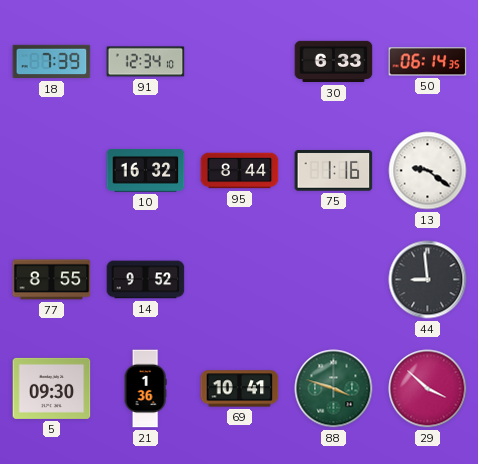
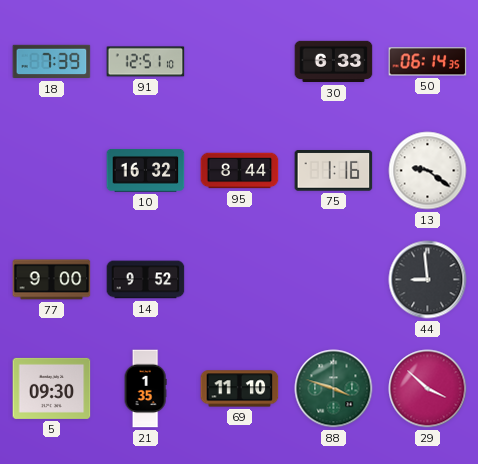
91: 12:34 -> 12:51
77: 8:55 -> 9:00
21: 1:36 -> 1:35
69: 10:41 -> 11:10
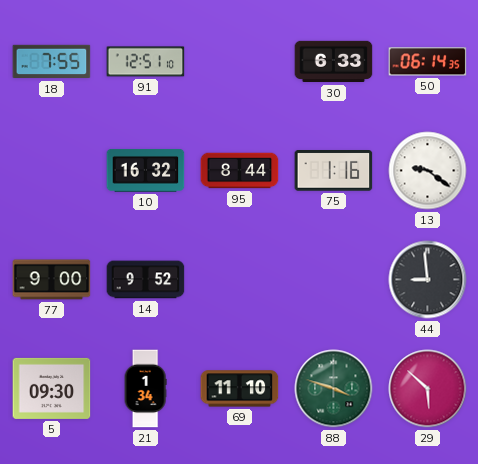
18: 7:39 -> 7:55
21: 1:35 -> 1:34
29: 3:52 -> 5:52
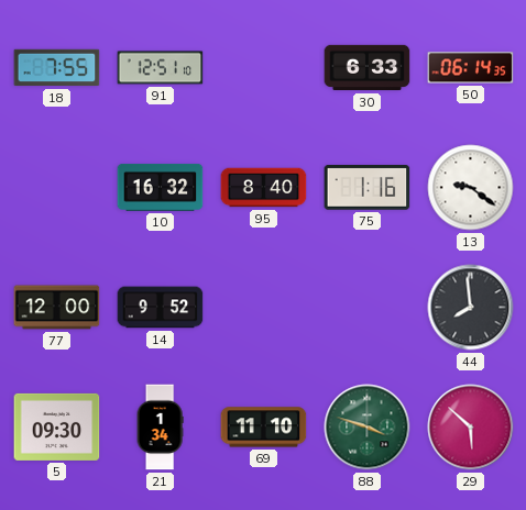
95: 8:44 -> 8:40
77: 9:00 -> 12:00
44: 8:59 -> 7:59
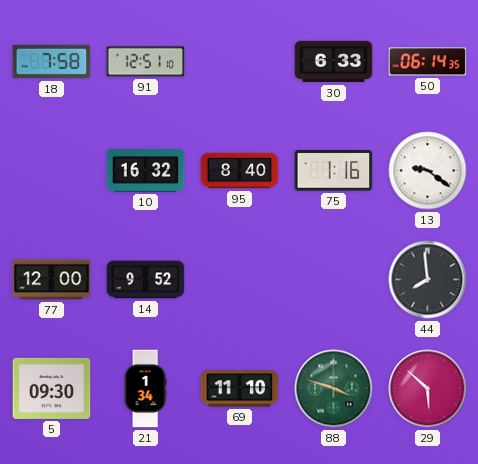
18: 7:55 -> 7:58
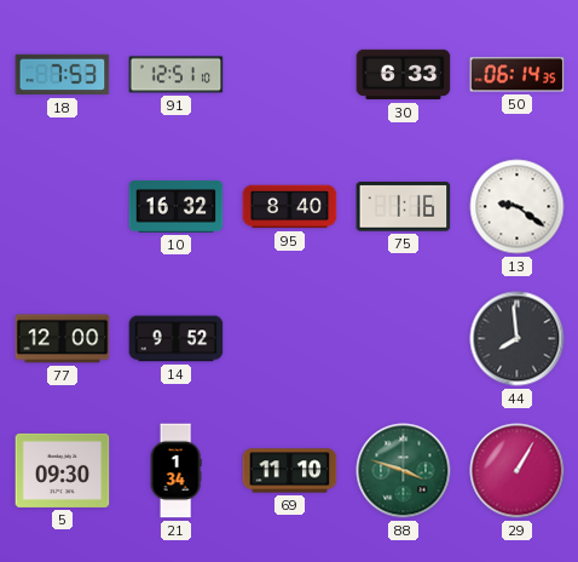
18: 7:58 -> 7:53
29: 5:52 -> 1:05
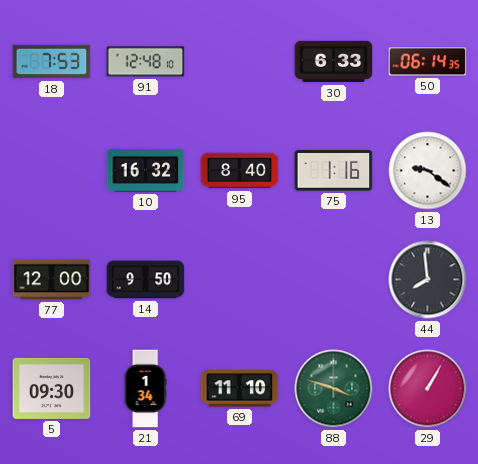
91: 12:51 -> 12:48
14: 9:52 -> 9:50
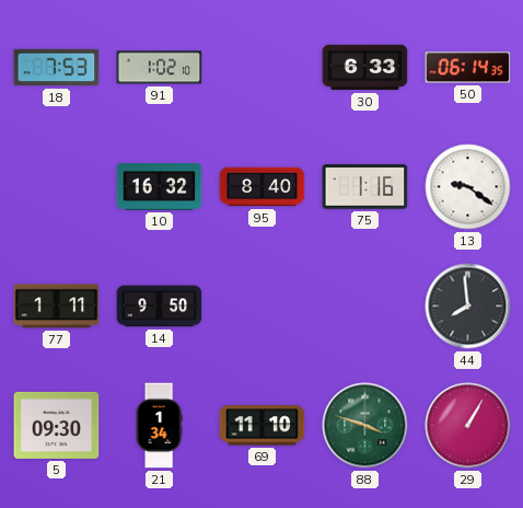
91: 12:48 -> 1:02
77: 12:00 -> 1:11
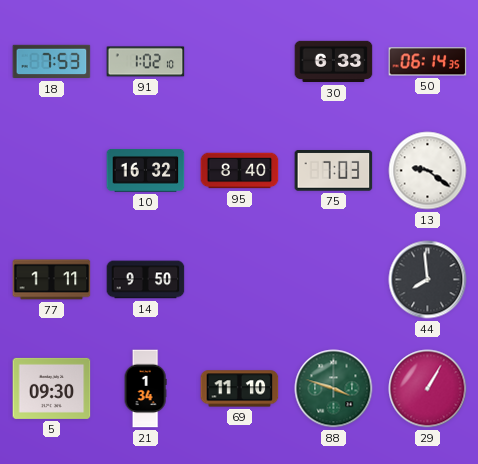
75: 1:16 -> 7:03
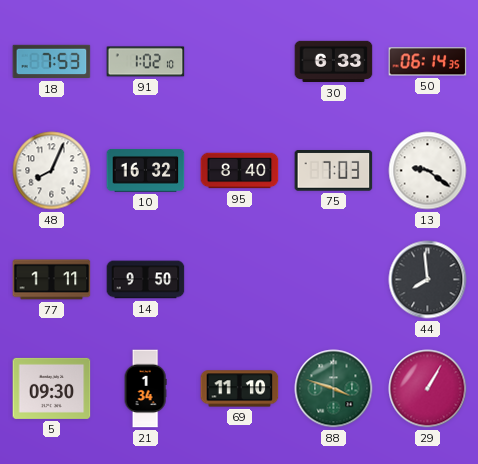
48: none -> 8:04
